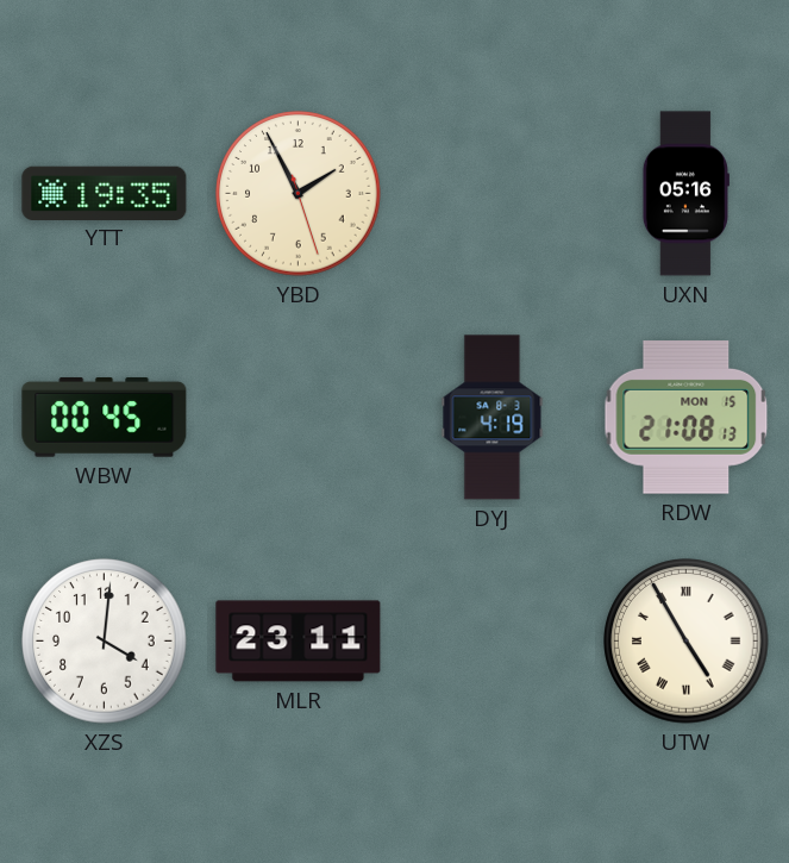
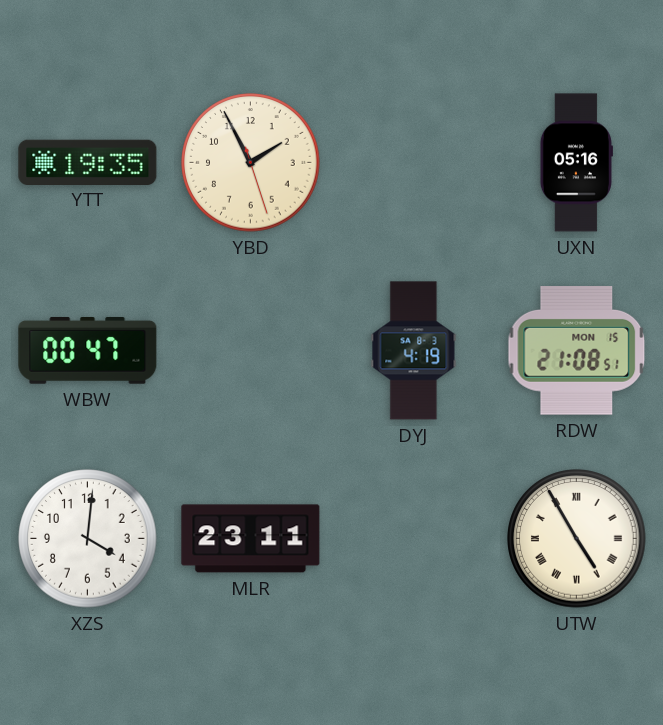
WBW: 00:45 -> 00:47
RDW: 21:08:13 -> 21:08:51
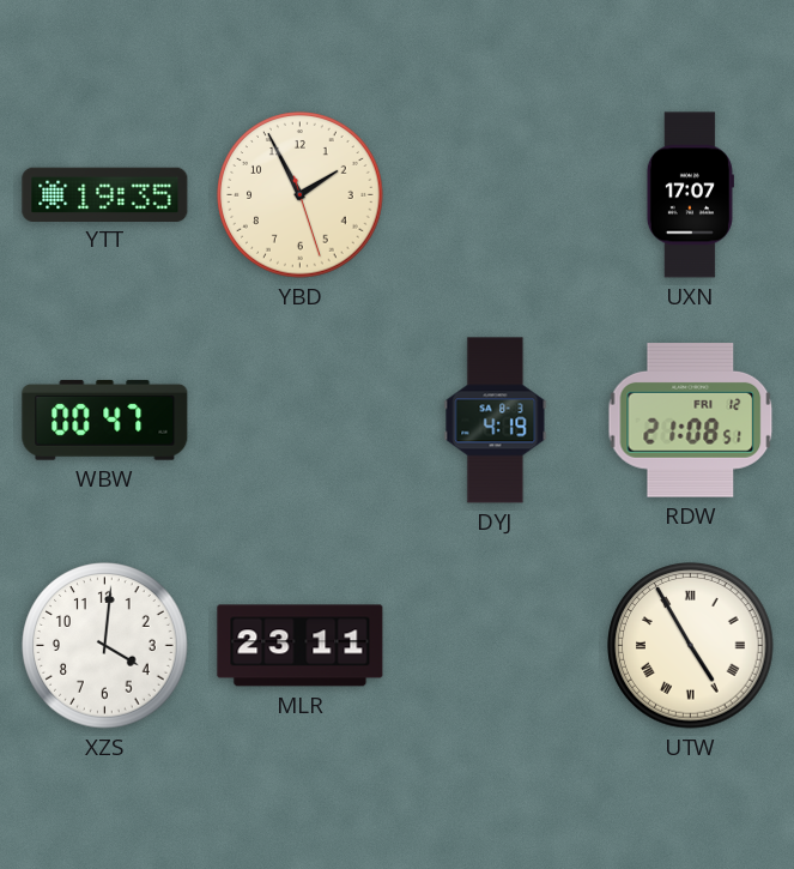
UXN: 05:16 -> 17:07
RDW date: MON 15 -> FRI 12
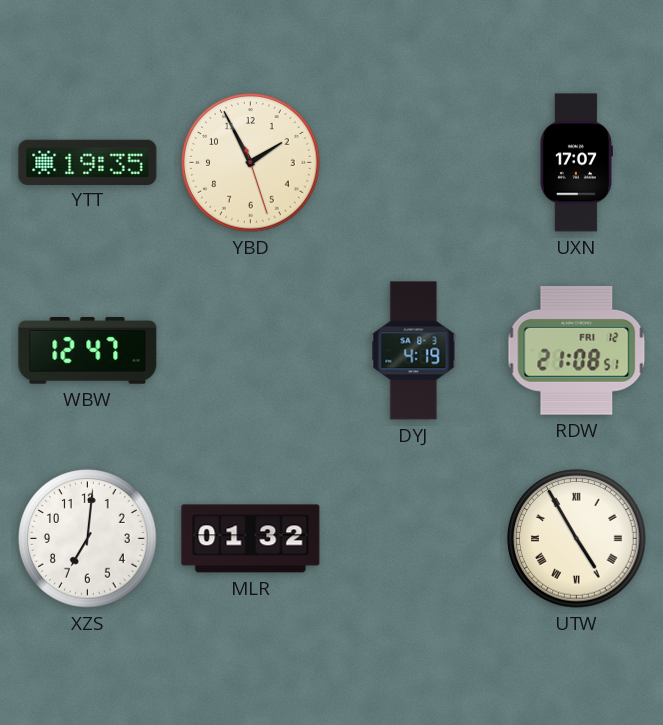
WBW: 00:47 -> 12:47
XZS: 4:01 -> 7:01
MLR: 23:11 -> 01:32
